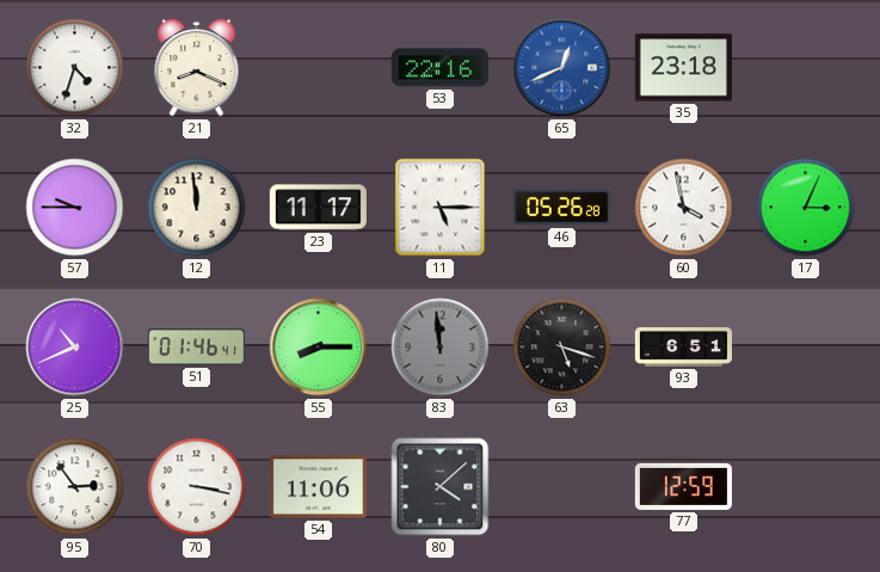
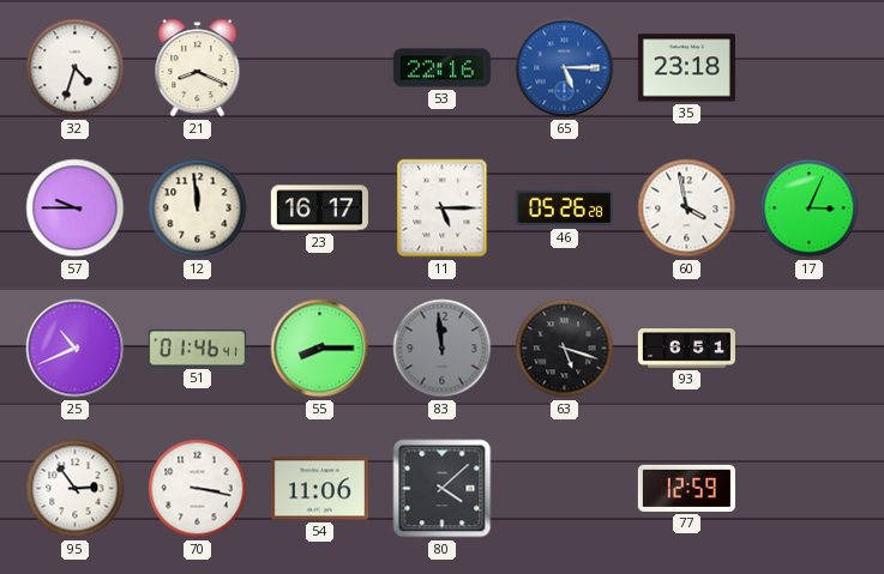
65: 12:41 -> 5:15
23: 11:17 -> 16:17
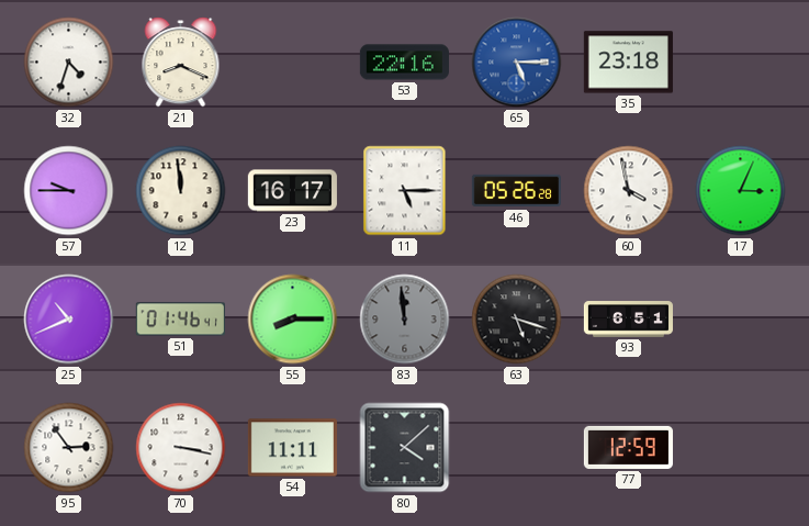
54: 11:06 -> 11:11
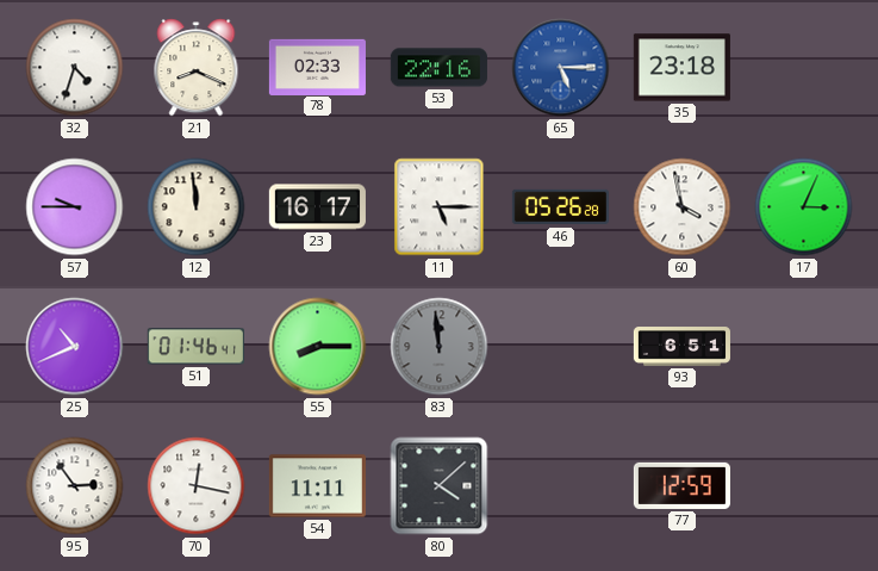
78: none -> 02:33
63: 5:18 -> none
70: 3:17 -> 12:17
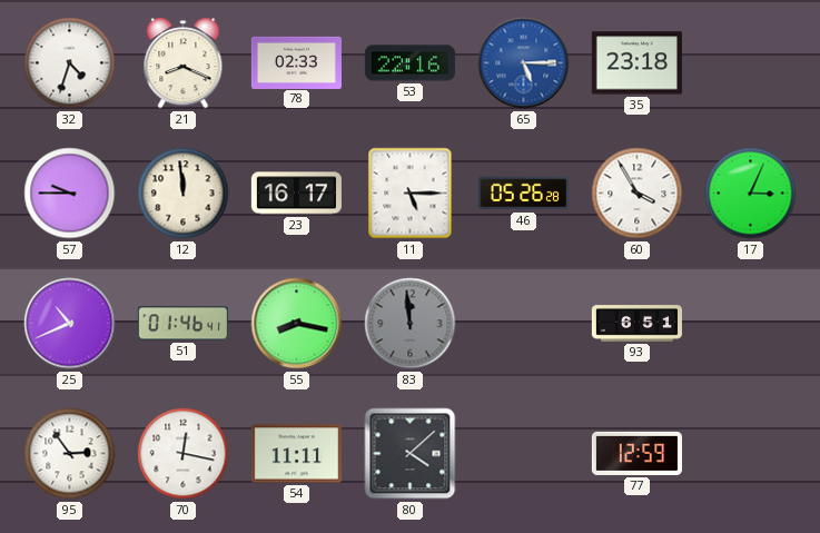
60: 3:58 -> 3:55
55: 8:15 -> 8:17
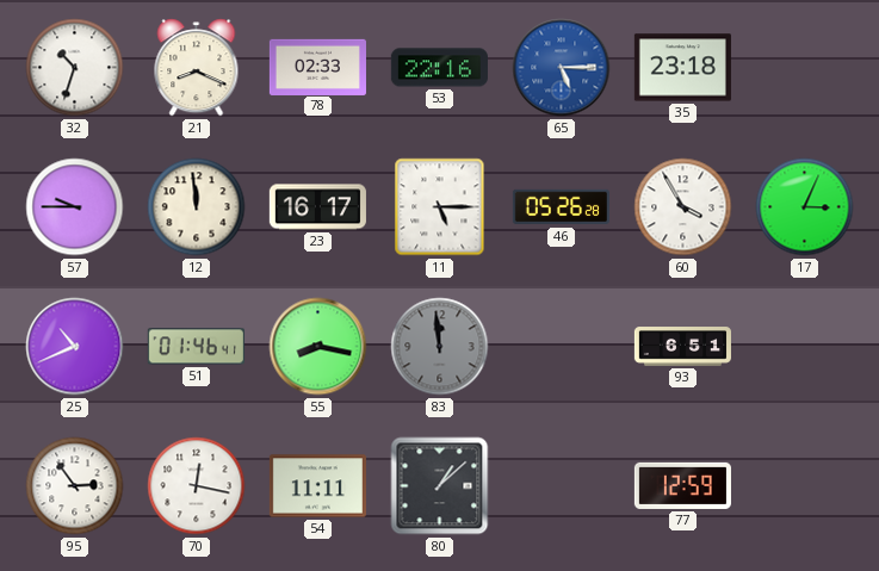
32: 4:33 -> 10:33
80: 4:08 -> 1:08
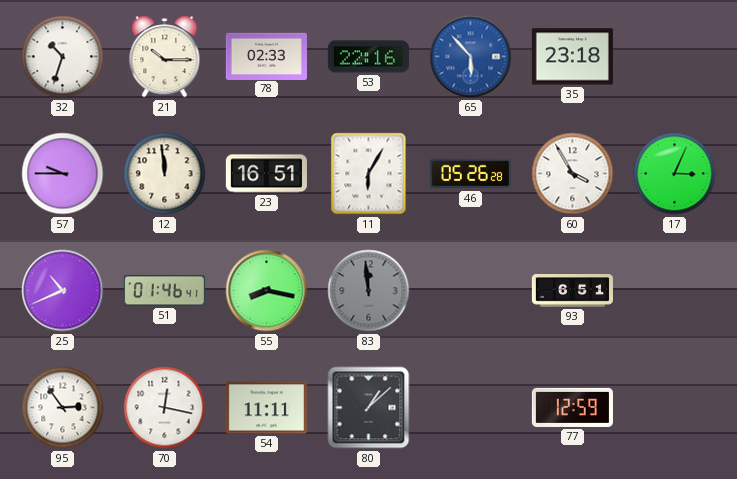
21: 8:19 -> 10:15
65: 5:15 -> 5:53
23: 16:17 -> 16:51
11: 5:15 -> 6:05
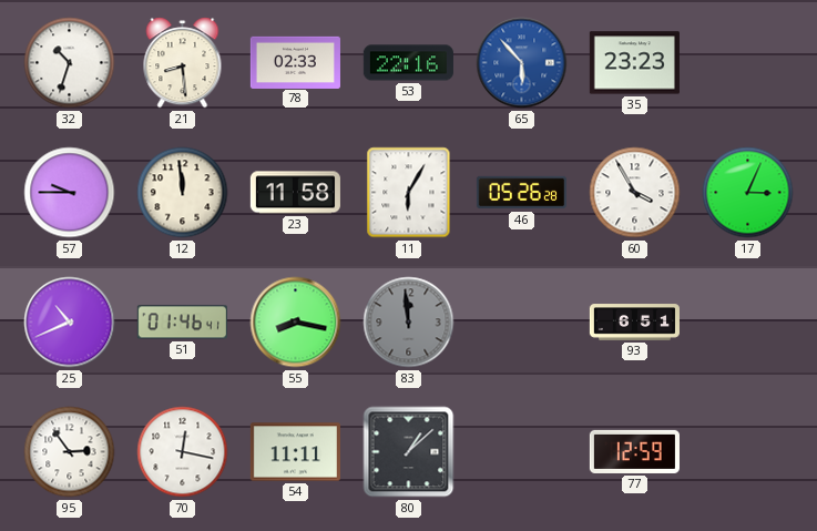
21: 10:15 -> 8:29
35: 23:18 -> 23:23
23: 16:51 -> 11:58
